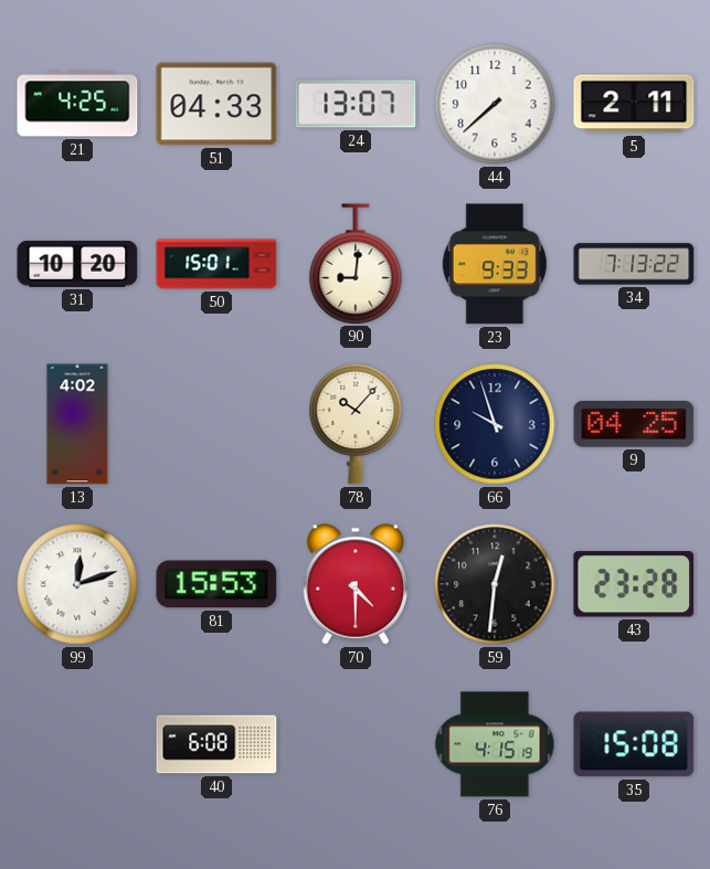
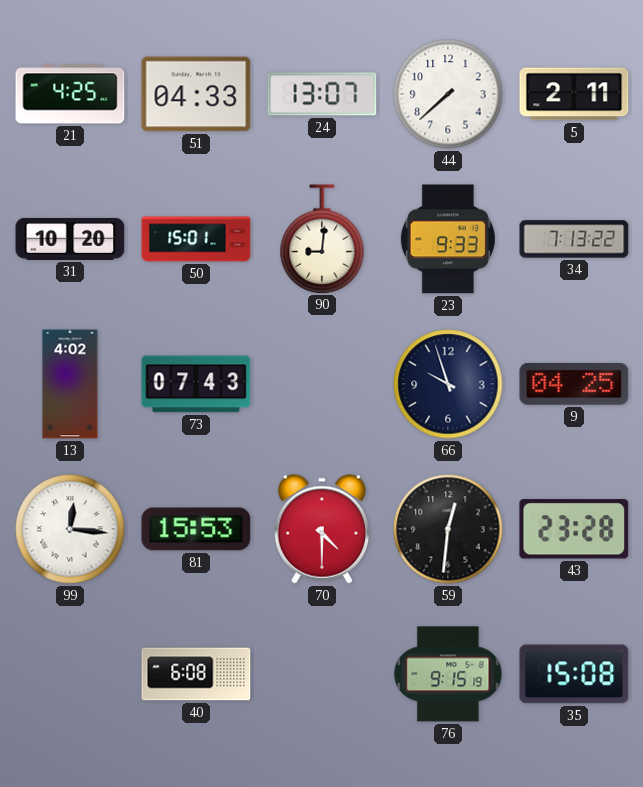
73: none -> 07:43
78: 10:07 -> none
99: 12:12 -> 12:16
76: 4:15 -> 9:15
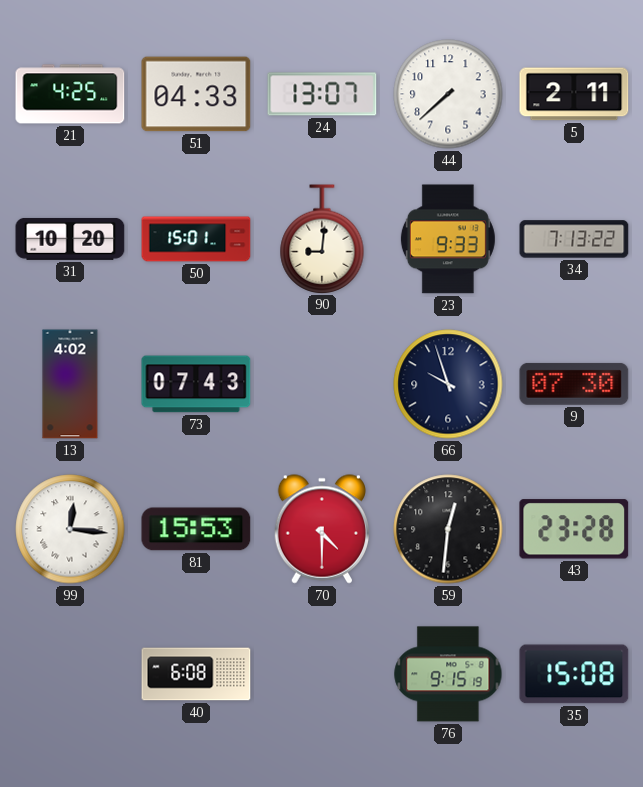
9: 04:25 -> 07:30
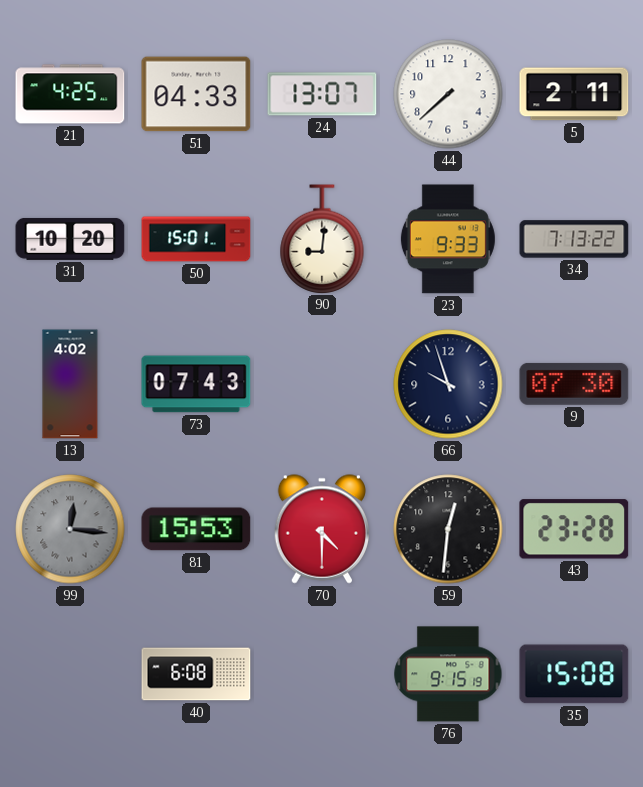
99 dial: white -> grey
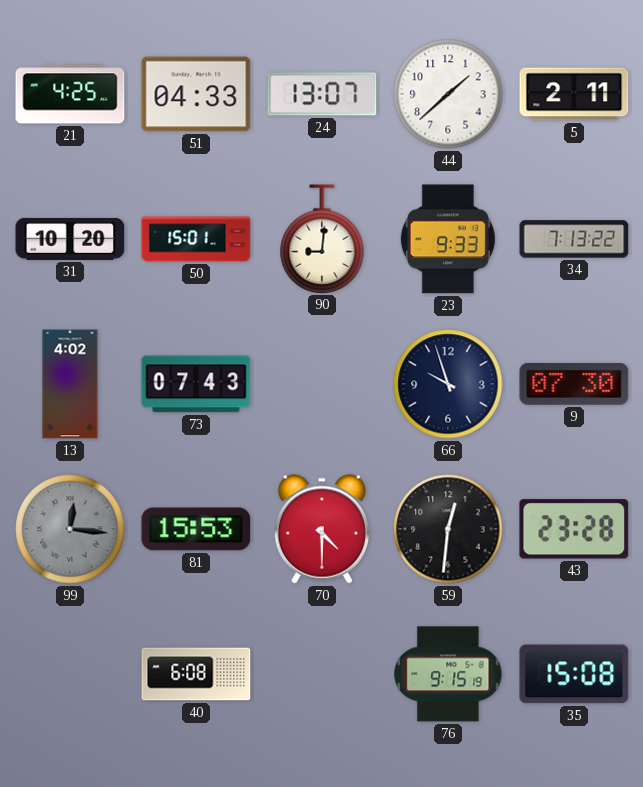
44: 7:38 -> 1:38
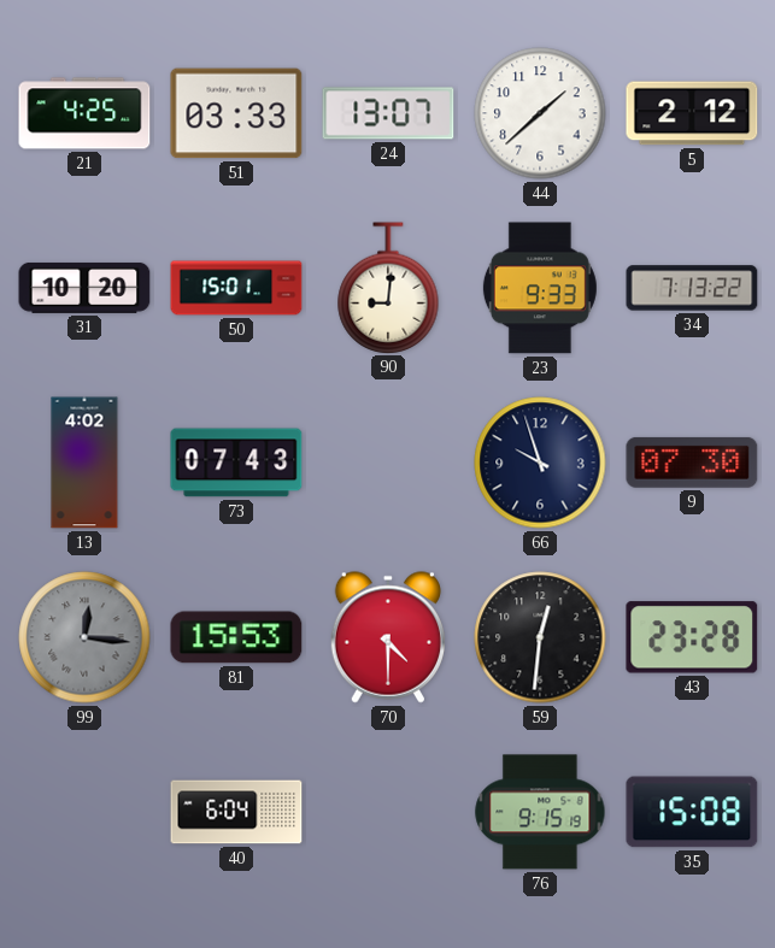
51: 04:33 -> 03:33
5: 2:11 -> 2:12
40: 6:08 -> 6:04
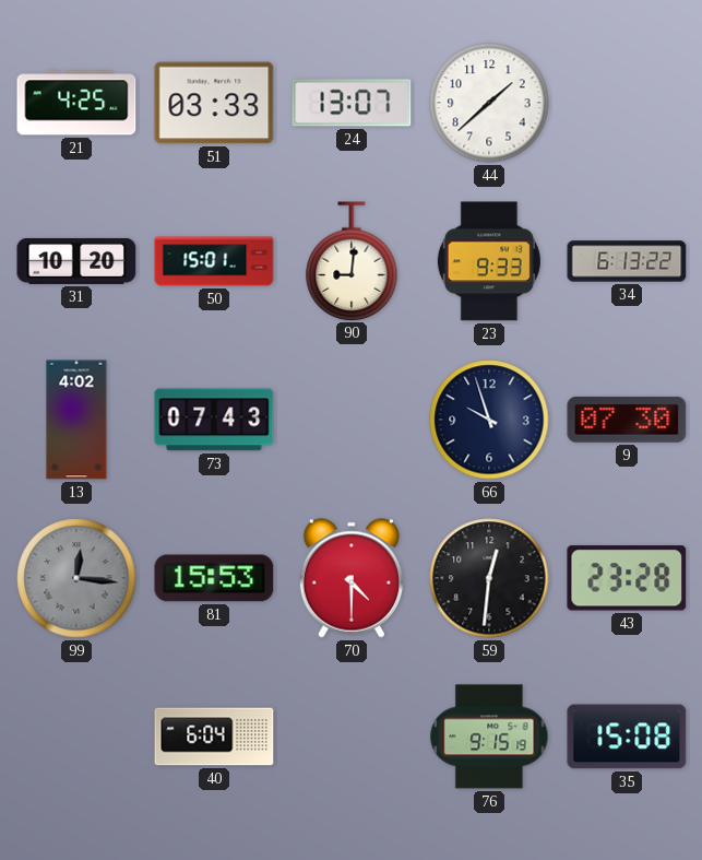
5: 2:12 -> none
34: 7:13 -> 6:13
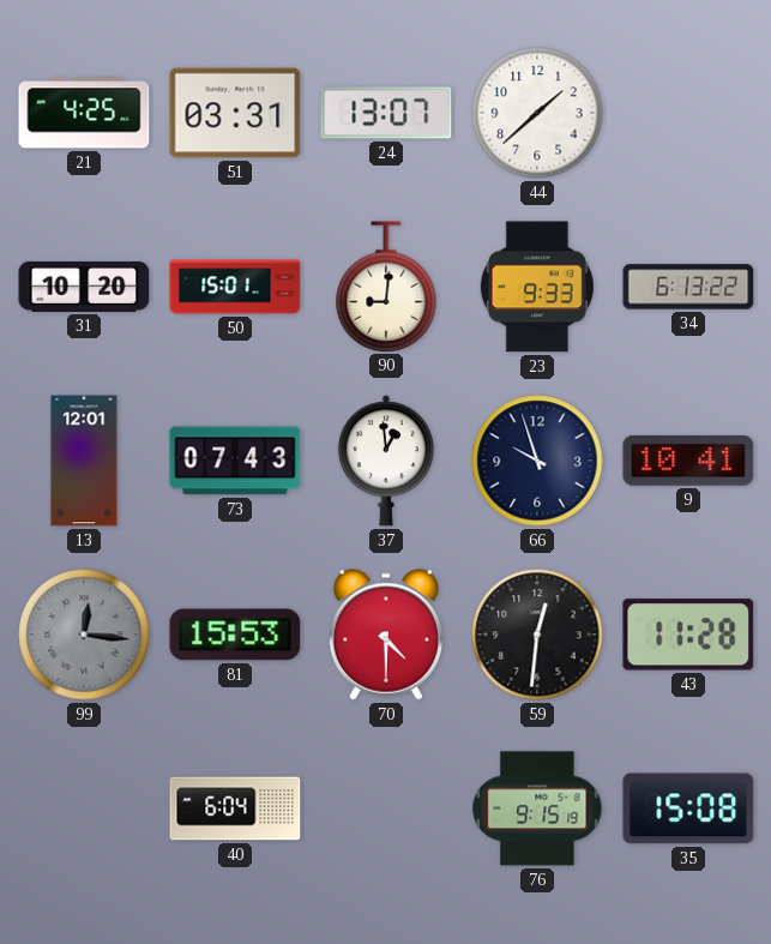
51: 03:33 -> 03:31
13: 4:02 -> 12:01
37: none -> 12:59
9: 07:30 -> 10:41
43: 23:28 -> 11:28
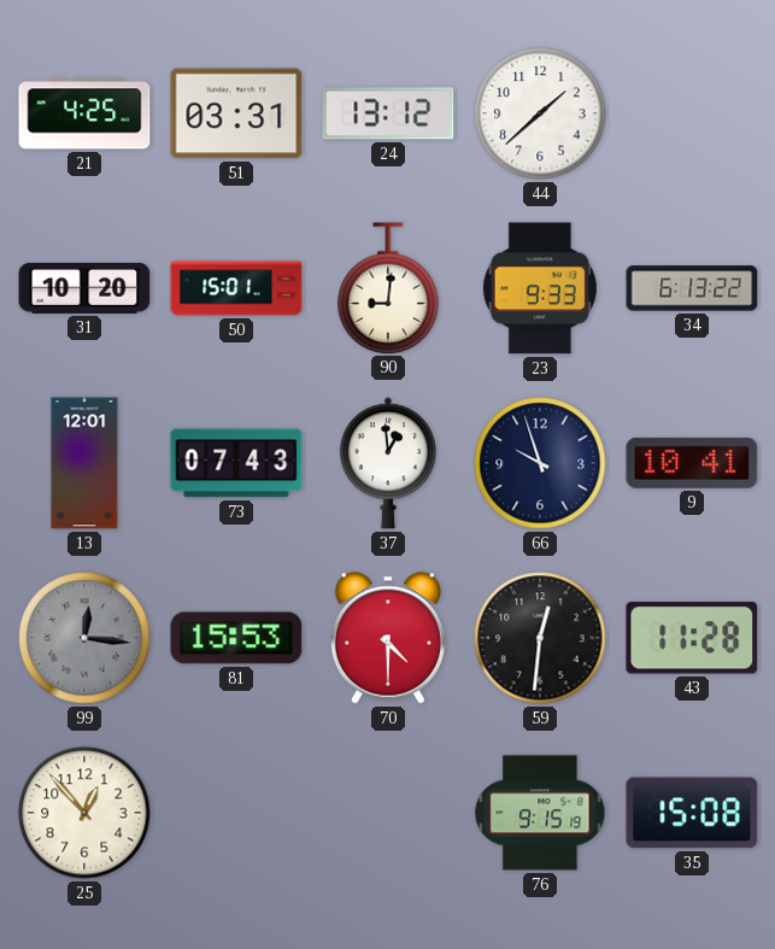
24: 13:07 -> 13:12
25: none -> 12:53
40: 6:04 -> none
